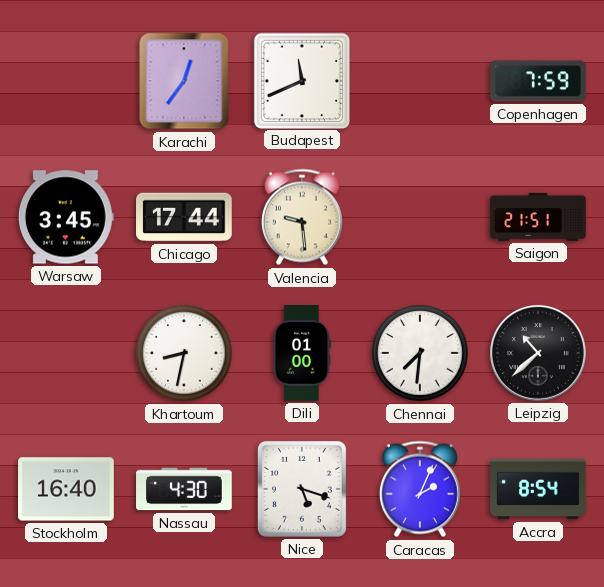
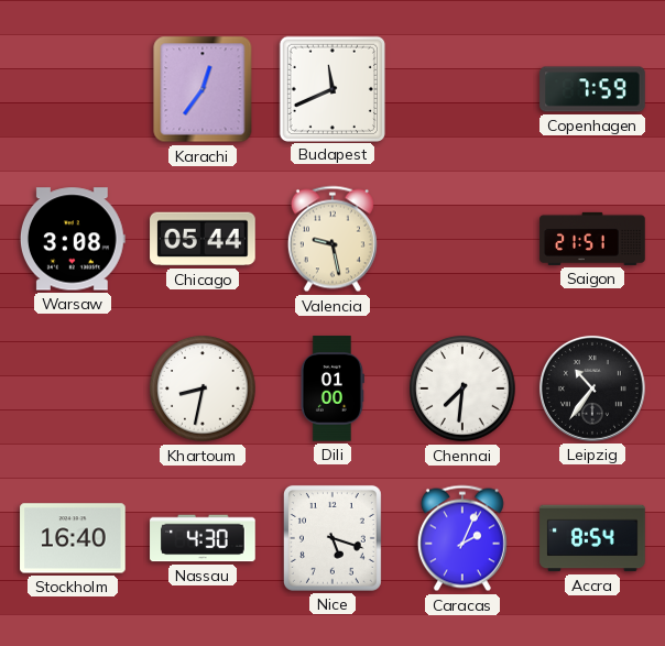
Warsaw: 3:45 -> 3:08
Chicago: 17:44 -> 05:44
Valencia: 9:29 -> 9:28
Leipzig: 10:38 -> 10:36
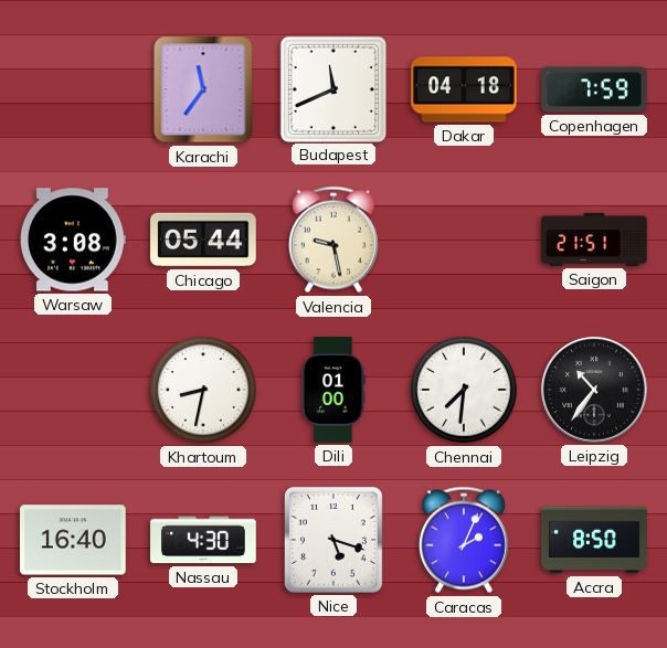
Karachi: 12:36 -> 11:36
Dakar: none -> 04:18
Accra: 8:54 -> 8:50
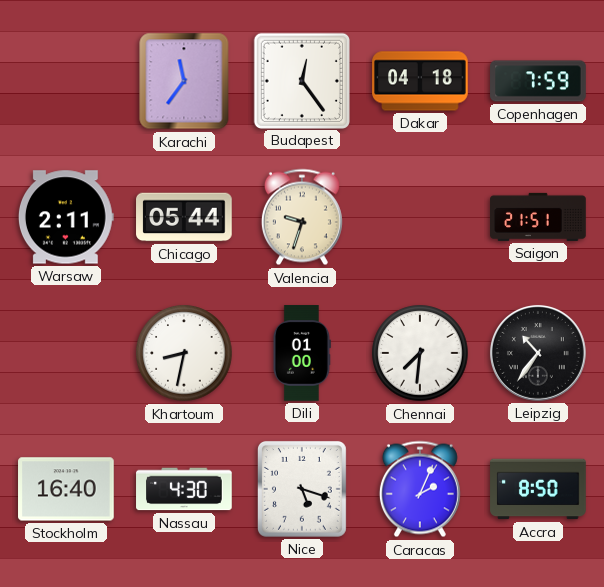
Budapest: 11:41 -> 12:24
Warsaw: 3:08 -> 2:11
Valencia: 9:28 -> 9:33
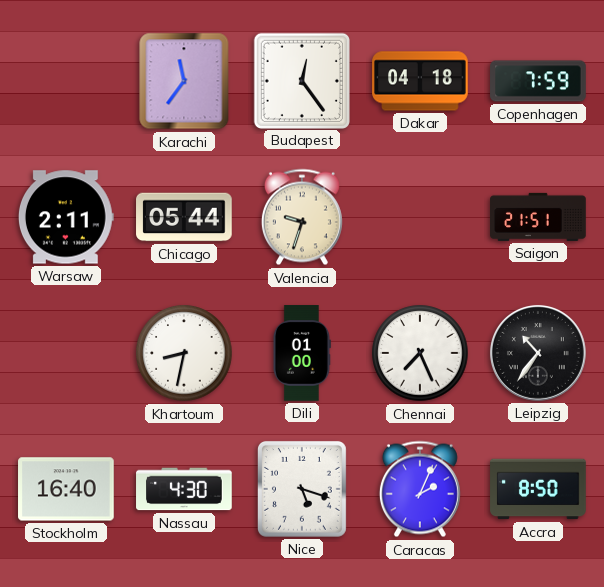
Chennai: 7:31 -> 7:26
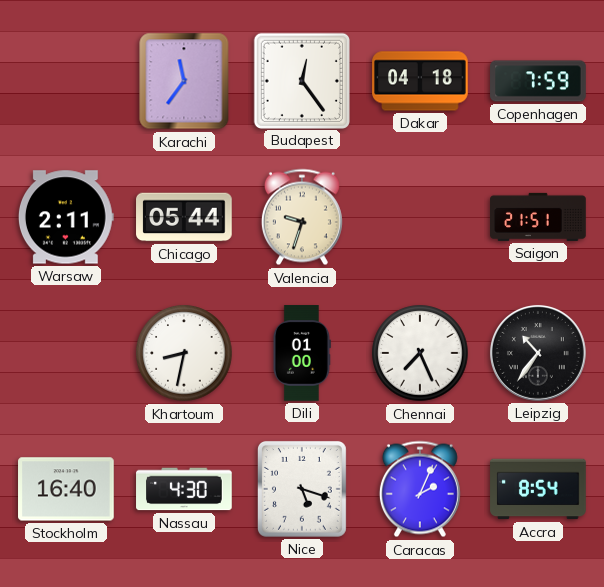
Accra: 8:50 -> 8:54
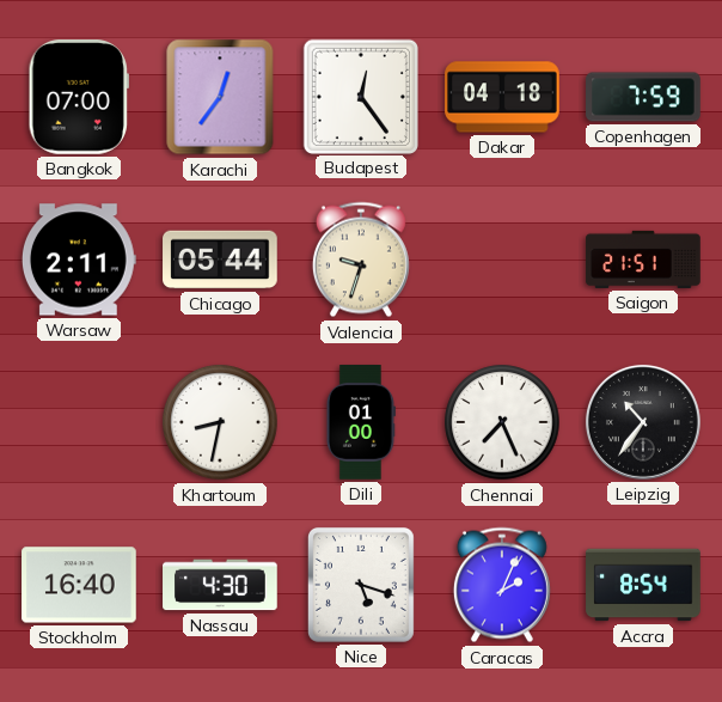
Bangkok: none -> 07:00
Karachi: 11:36 -> 12:36
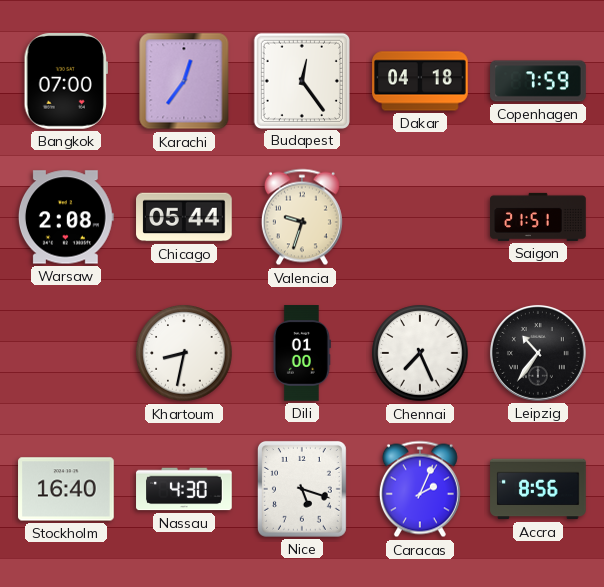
Warsaw: 2:11 -> 2:08
Accra: 8:54 -> 8:56
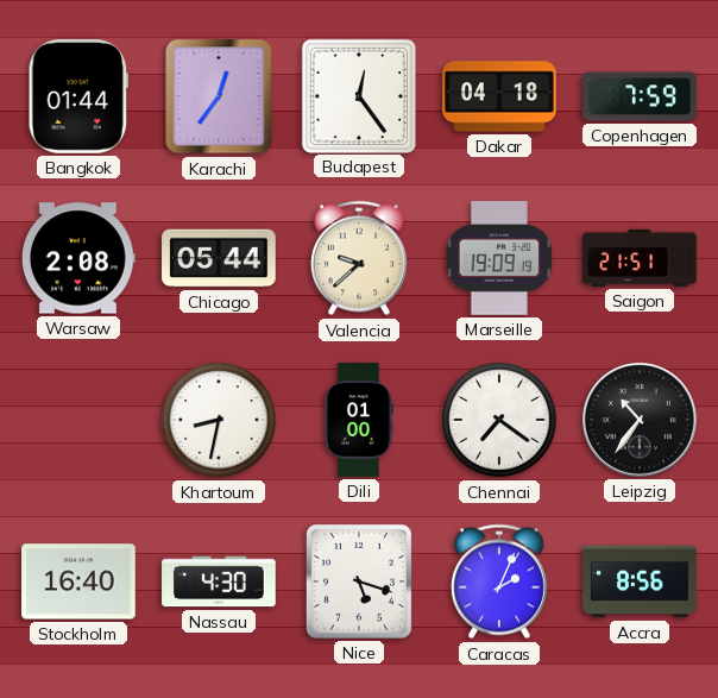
Bangkok: 07:00 -> 01:44
Valencia: 9:33 -> 9:38
Marseille: none -> 19:09
Chennai: 7:26 -> 7:21
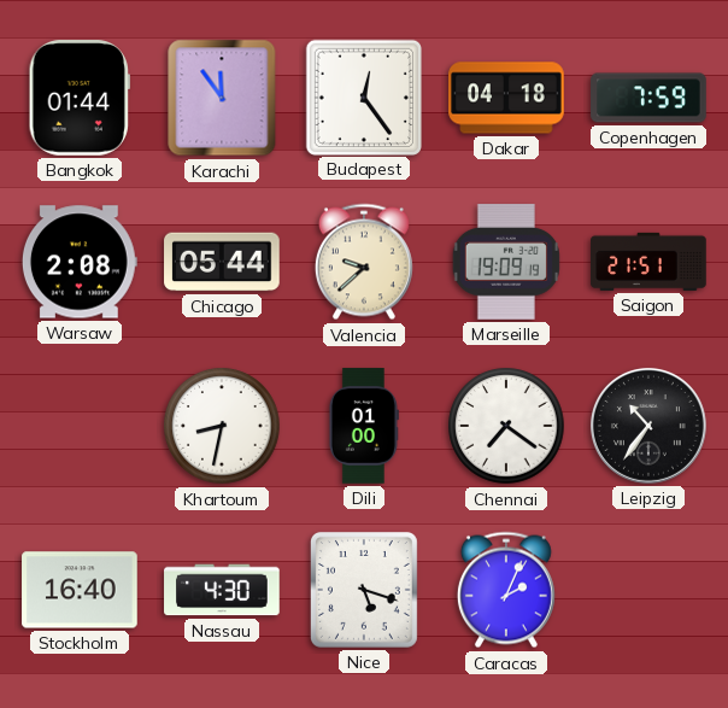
Karachi: 12:36 -> 11:54
Accra: 8:56 -> none
